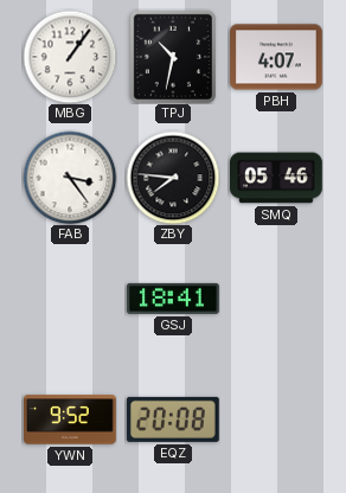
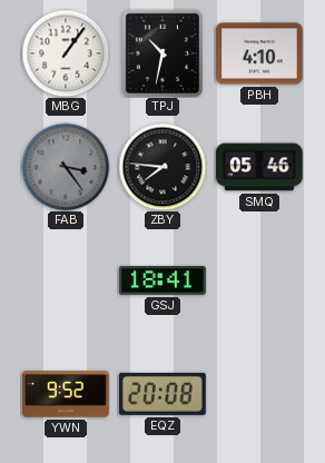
PBH: 4:07 -> 4:10
FAB dial: white -> grey
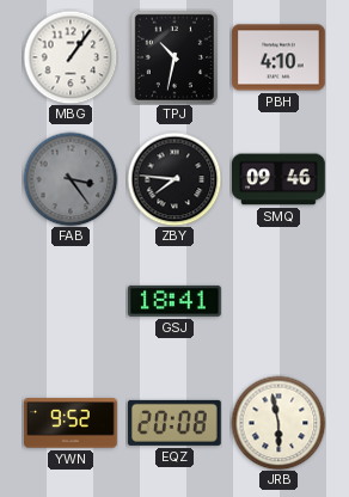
SMQ: 05:46 -> 09:46
JRB: none -> 5:58
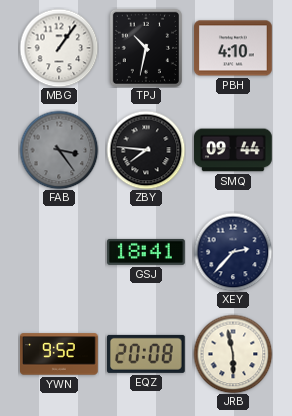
SMQ: 09:46 -> 09:44
XEY: none -> 2:37
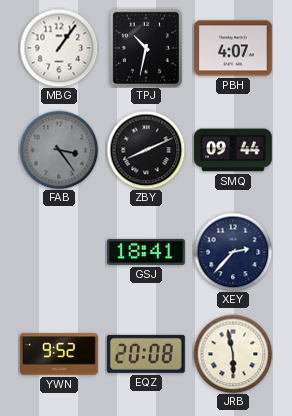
PBH: 4:10 -> 4:07
ZBY: 7:46 -> 8:11
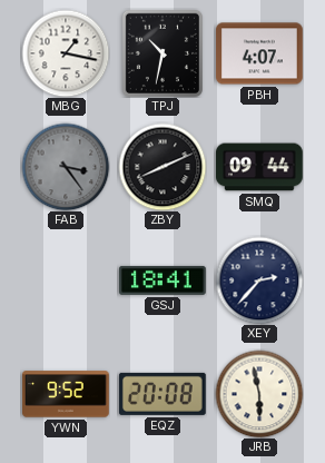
MBG: 1:06 -> 1:17
